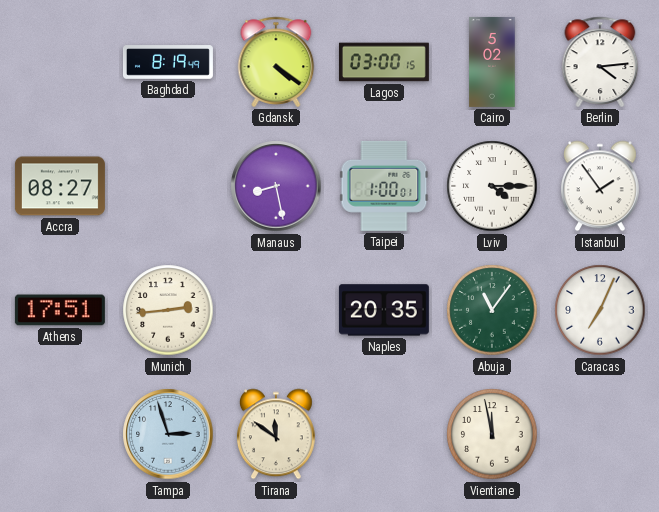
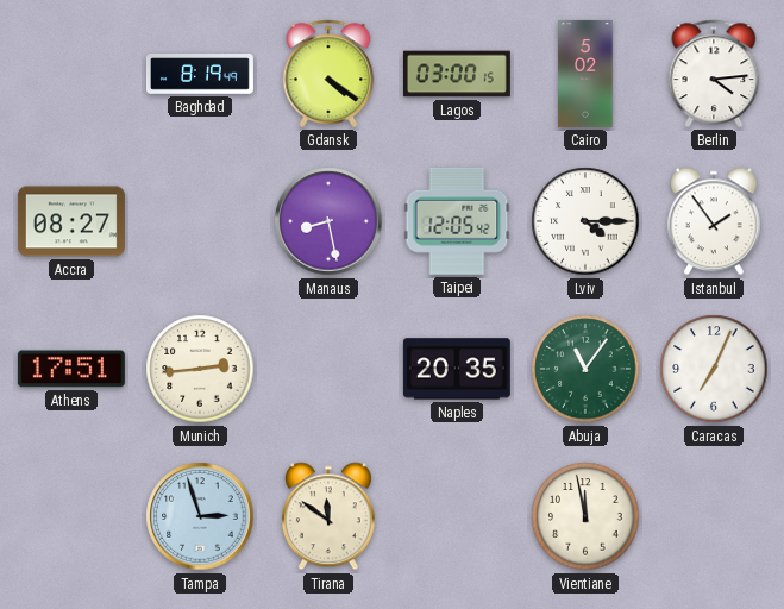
Taipei: 1:00 -> 12:05
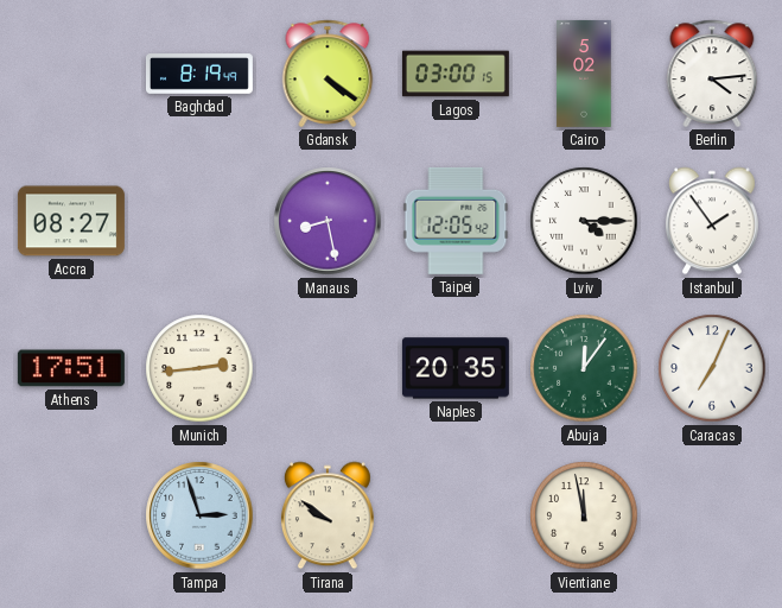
Abuja: 11:06 -> 12:06
Tirana: 11:51 -> 9:51
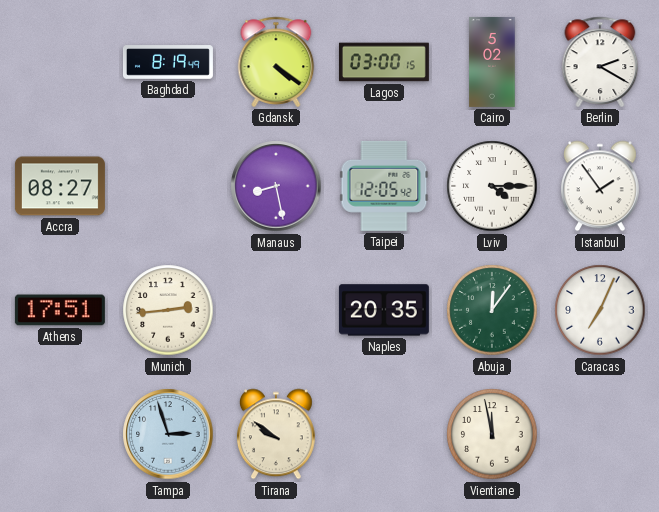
Berlin: 4:14 -> 2:20
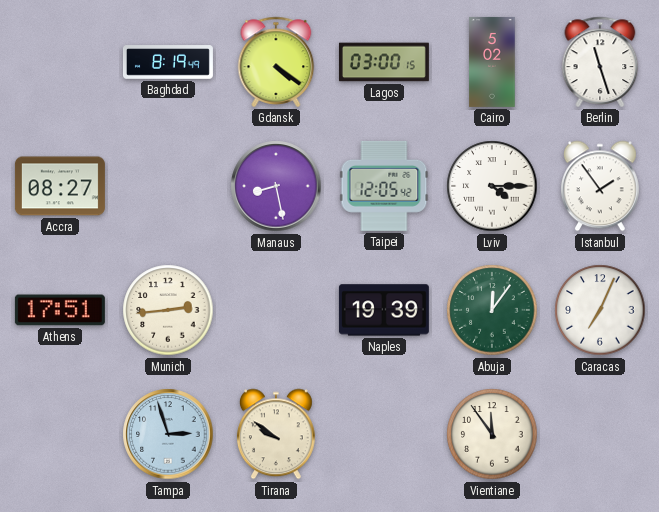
Berlin: 2:20 -> 11:27
Naples: 20:35 -> 19:39
Vientiane: 11:58 -> 11:54
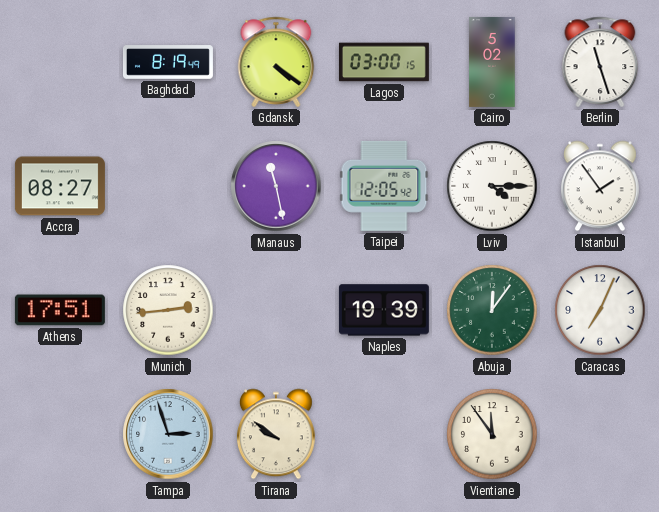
Manaus: 8:28 -> 11:28
